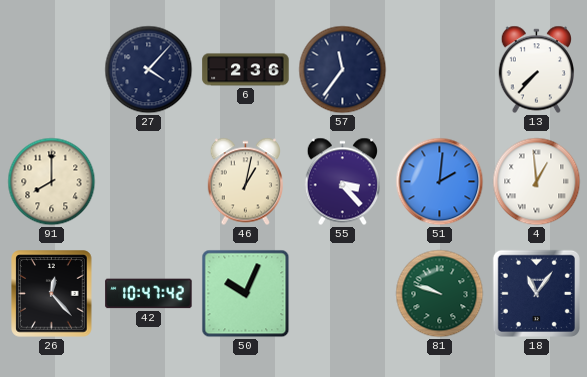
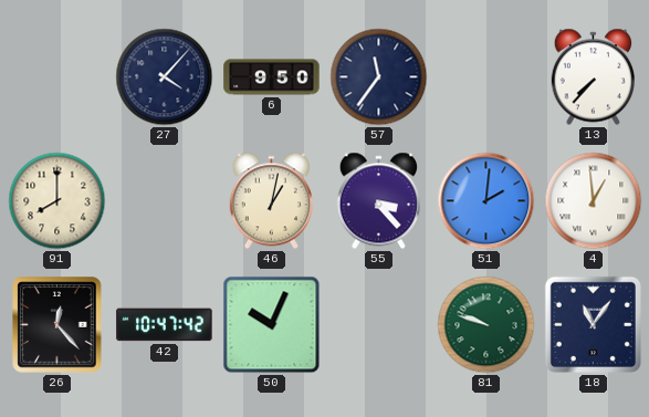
6: 2:36 -> 9:50
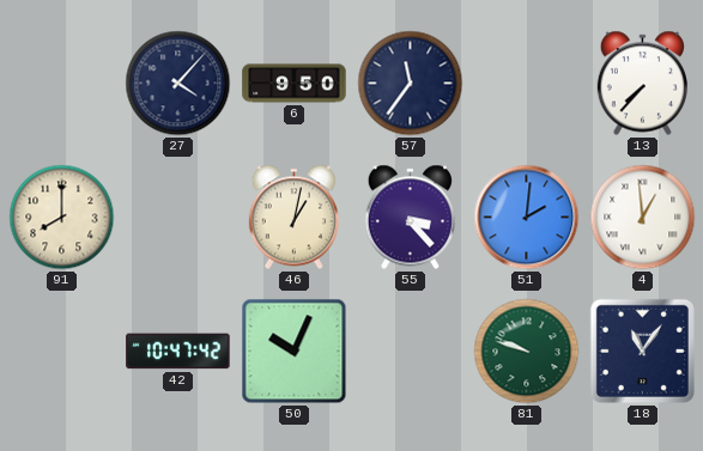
26: 12:23 -> none
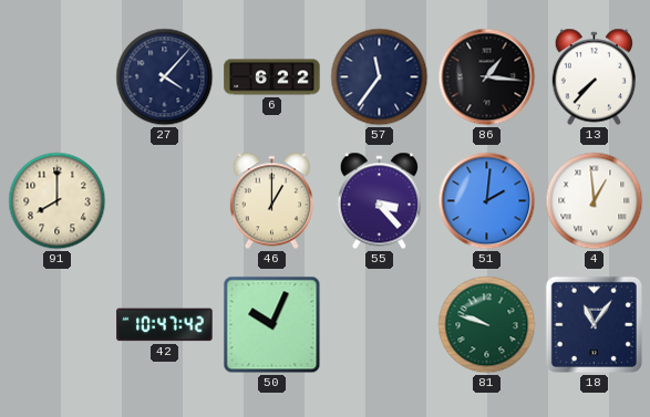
6: 9:50 -> 6:22
86: none -> 1:16
46: 1:02 -> 1:00
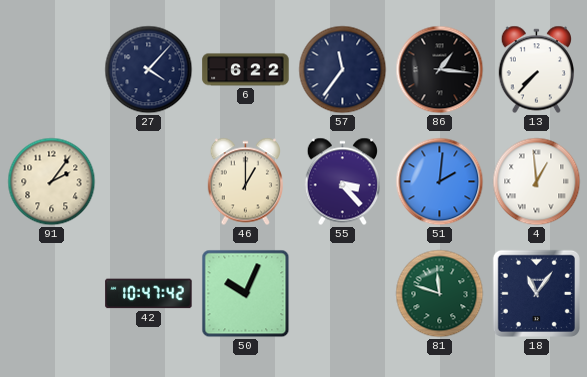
91: 8:00 -> 2:06
81: 9:48 -> 11:48
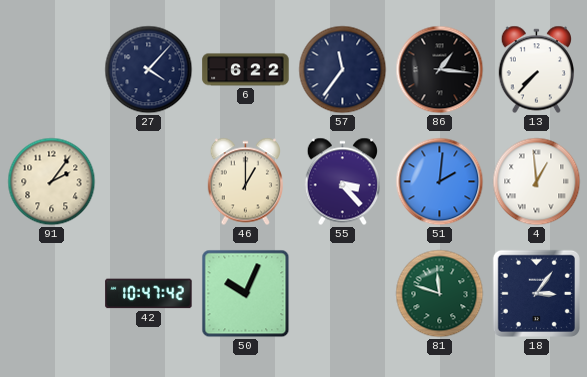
18: 11:06 -> 3:06
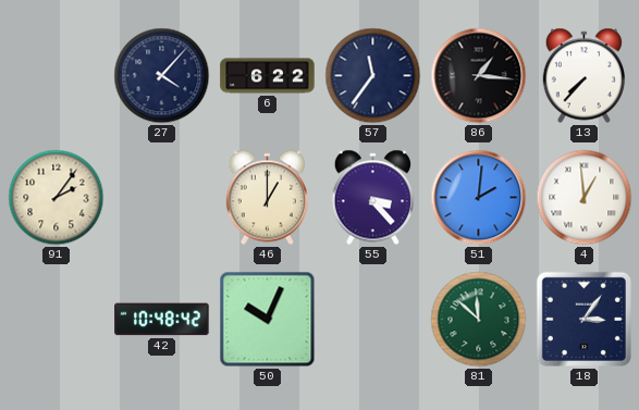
42: 10:47 -> 10:48
81: 11:48 -> 11:52
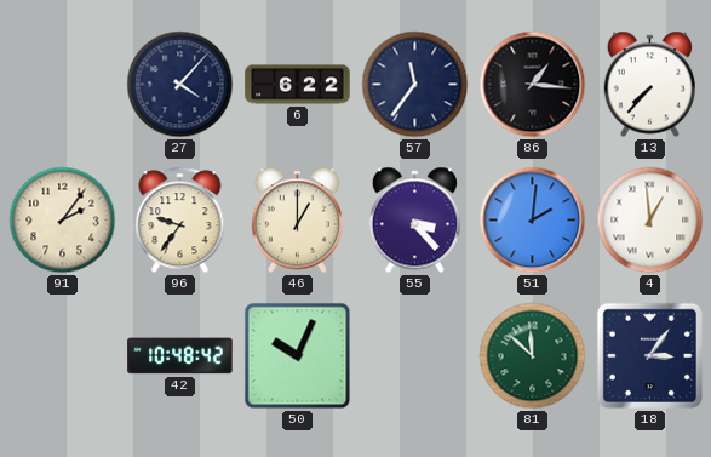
96: none -> 9:36
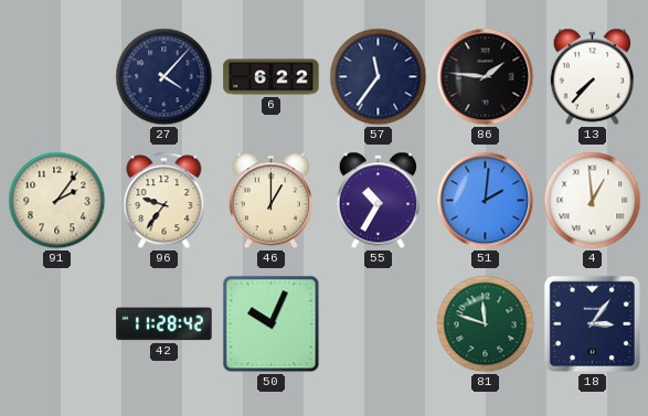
86: 1:16 -> 1:46
55: 3:23 -> 10:35
42: 10:48 -> 11:28
81: 11:52 -> 11:48
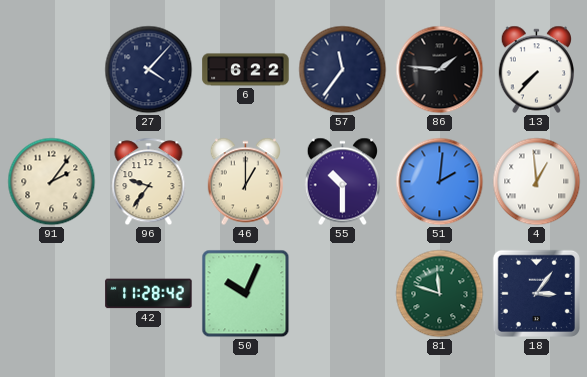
55: 10:35 -> 10:30
